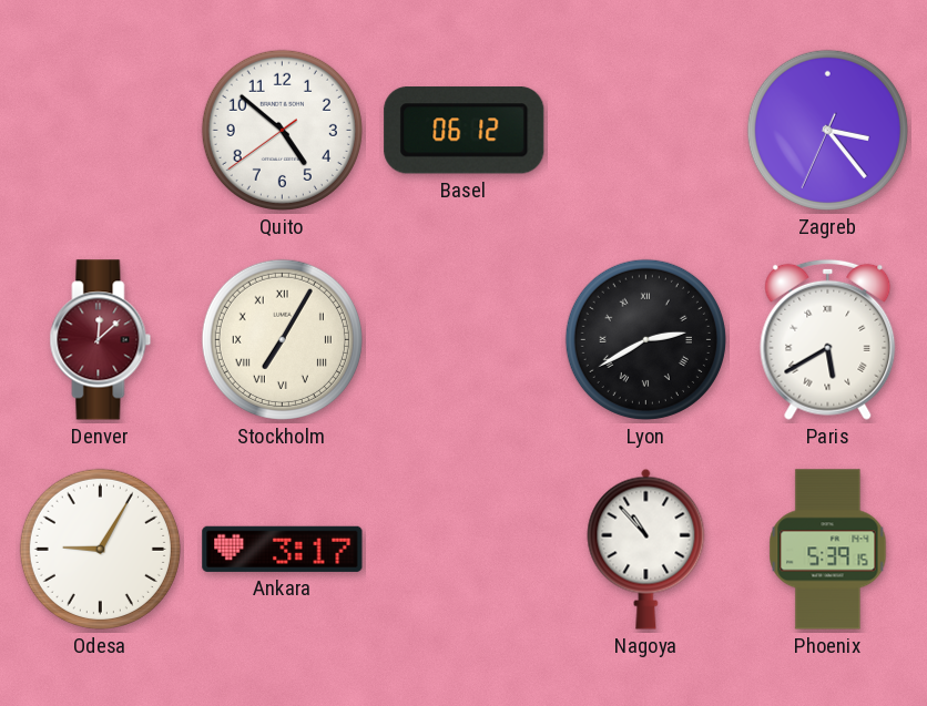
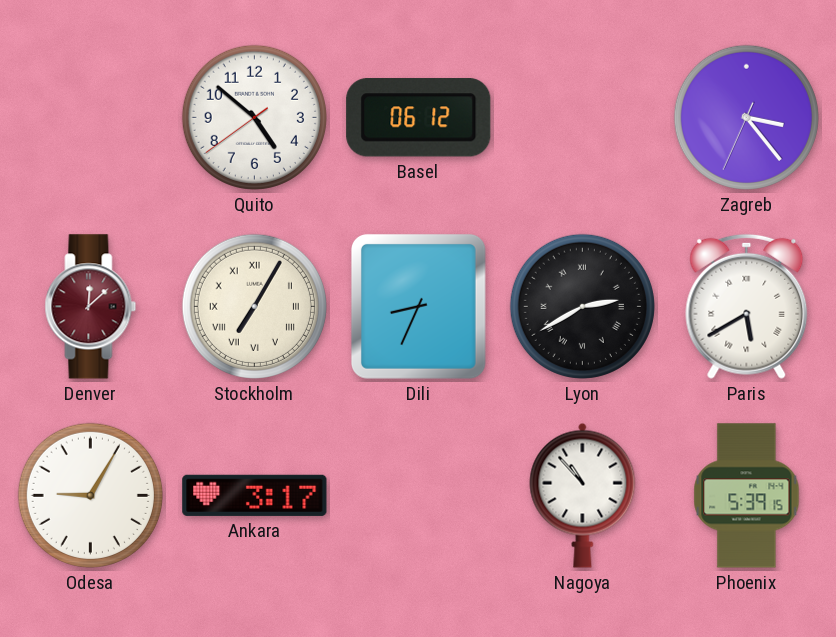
Dili: none -> 8:34
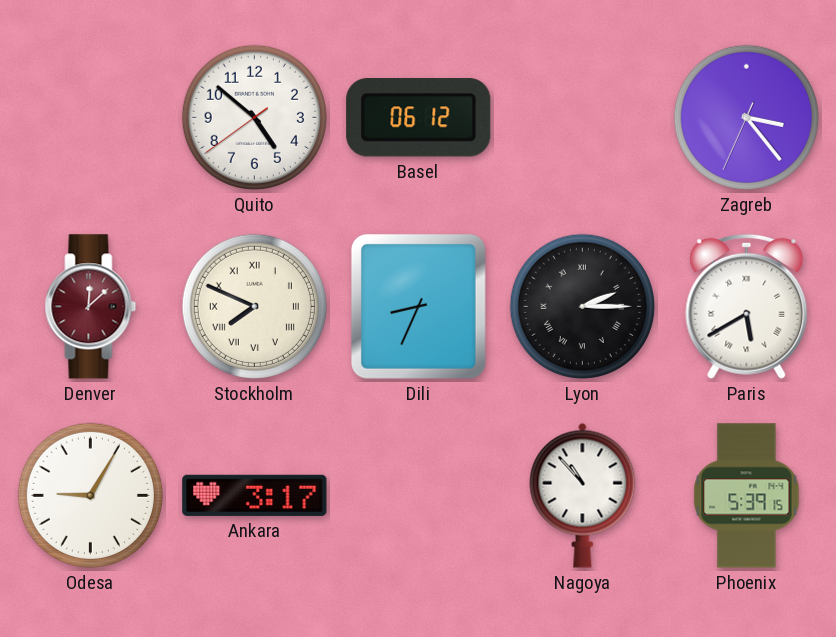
Stockholm: 7:05 -> 7:49
Lyon: 2:40 -> 2:15
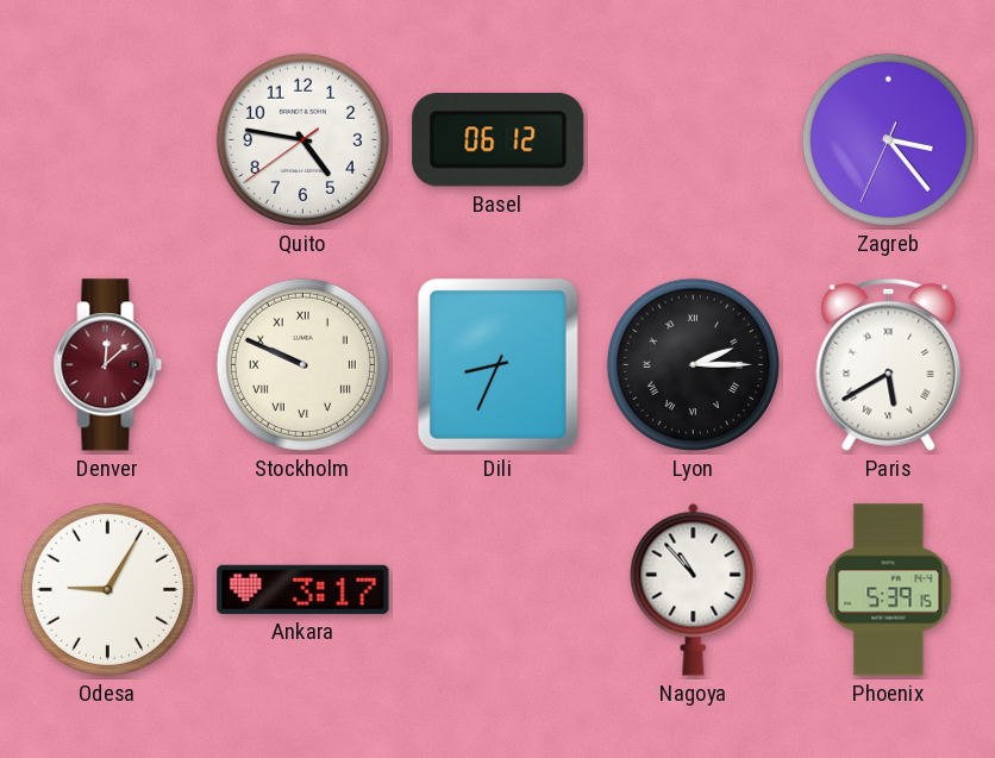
Quito: 4:51 -> 4:46
Stockholm: 7:49 -> 9:49
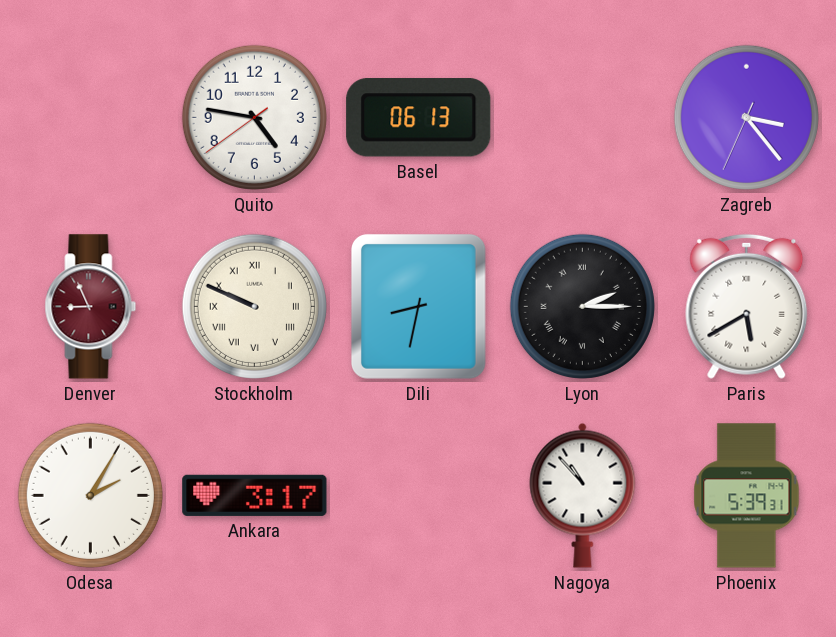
Basel: 06:12 -> 06:13
Denver: 12:08 -> 8:56
Dili: 8:34 -> 8:32
Odesa: 9:05 -> 2:05
Phoenix: 5:39:15 -> 5:39:31
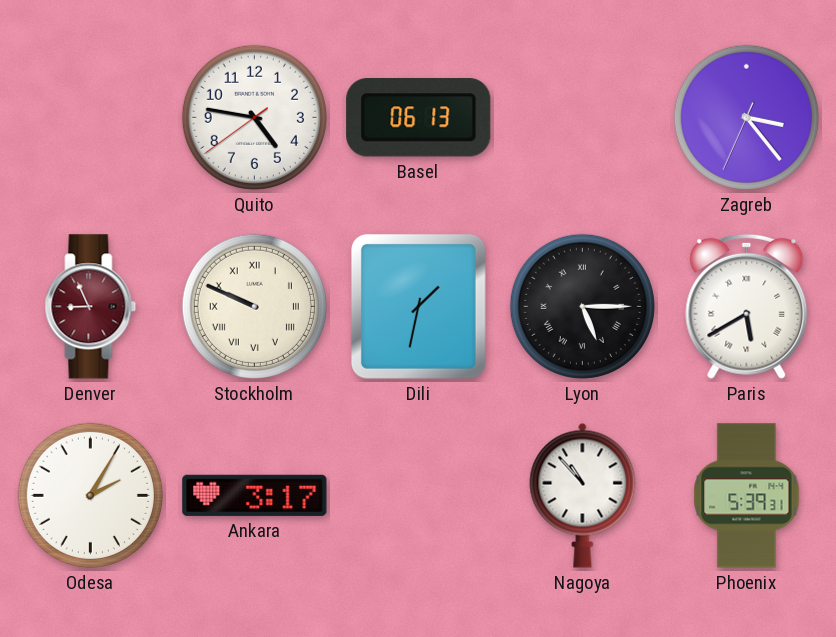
Dili: 8:32 -> 1:32
Lyon: 2:15 -> 5:15
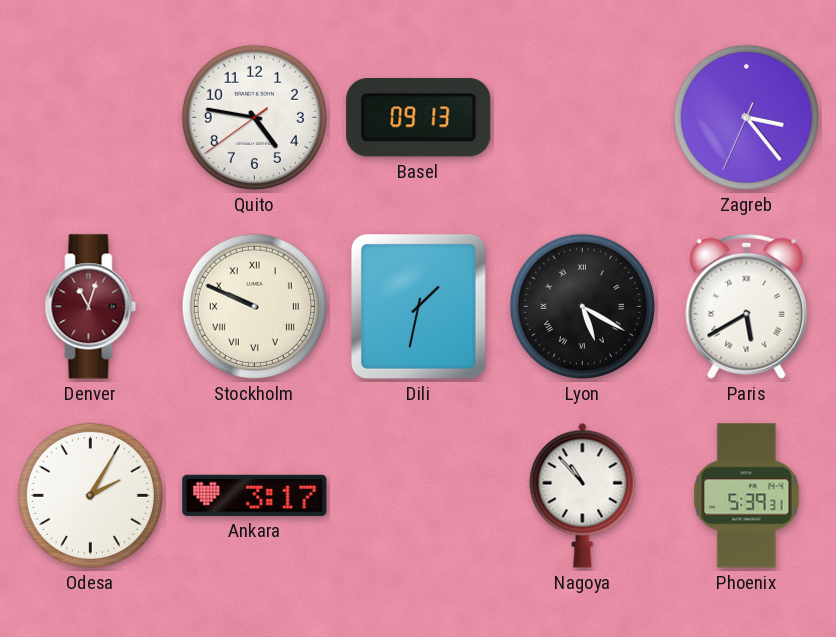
Basel: 06:13 -> 09:13
Denver: 8:56 -> 11:03
Lyon: 5:15 -> 5:20
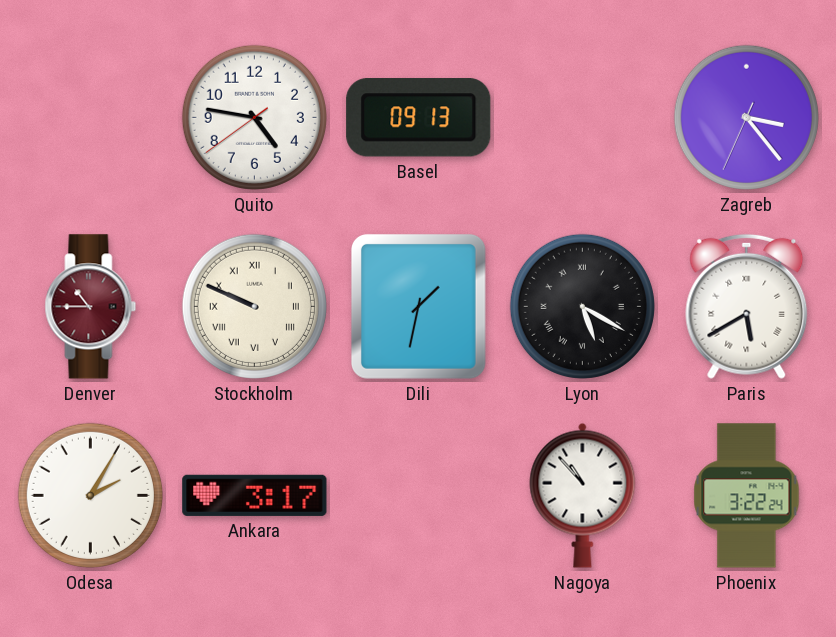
Denver: 11:03 -> 10:45
Phoenix: 5:39 -> 3:22
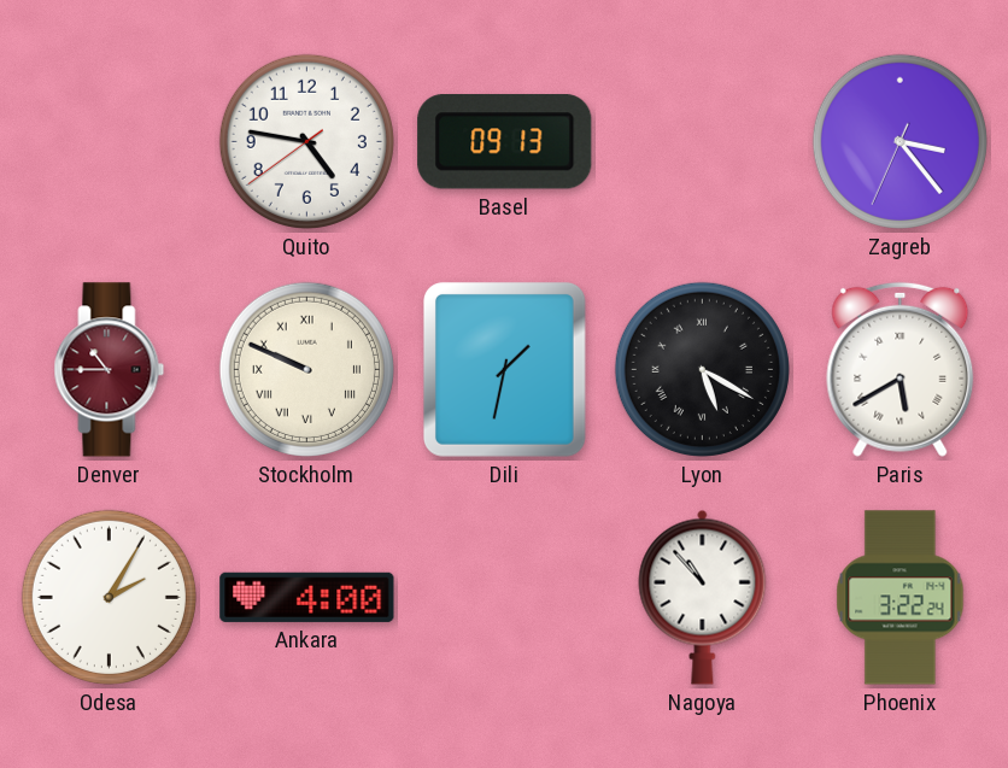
Ankara: 3:17 -> 4:00
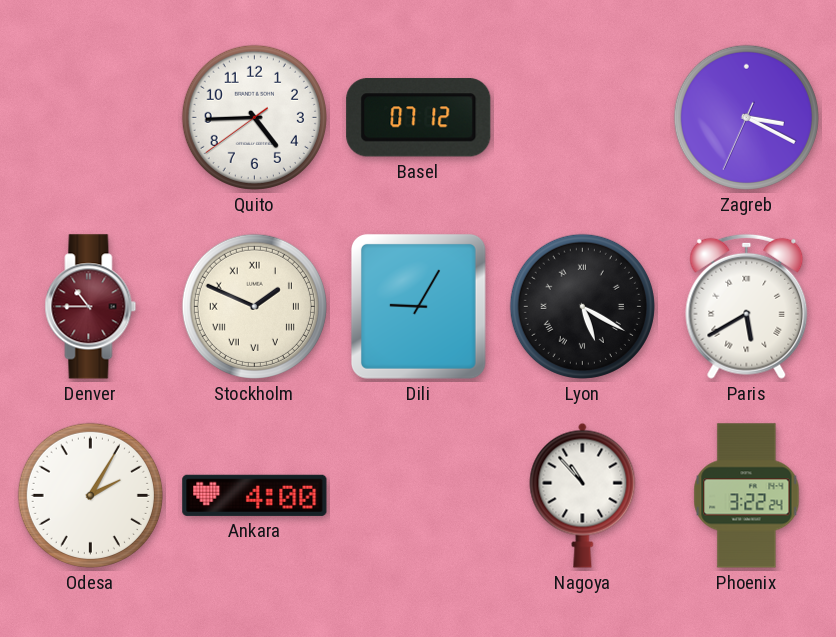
Quito: 4:46 -> 4:44
Basel: 09:13 -> 07:12
Zagreb: 3:23 -> 3:19
Stockholm: 9:49 -> 1:49
Dili: 1:32 -> 9:05
